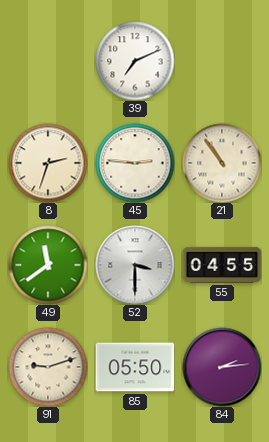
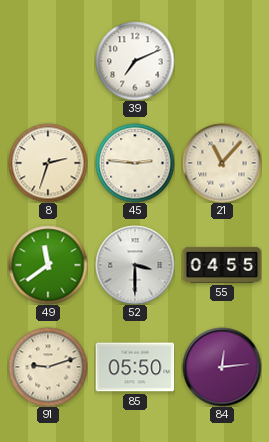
21: 10:54 -> 11:07
84: 2:14 -> 12:14
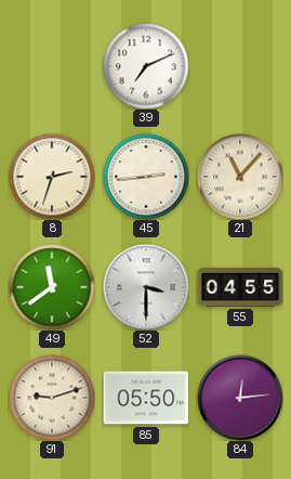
45: 2:46 -> 2:44
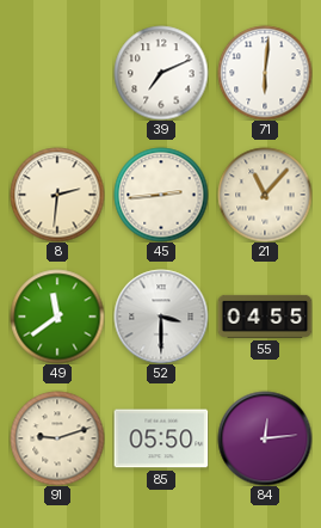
71: none -> 6:01
8: 2:33 -> 2:31
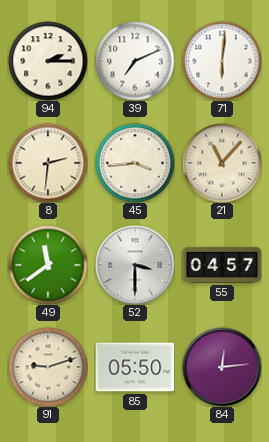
94: none -> 2:15
45: 2:44 -> 3:44
55: 04:55 -> 04:57
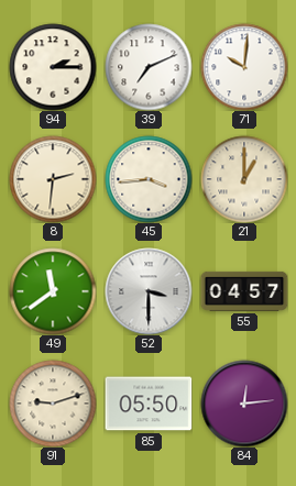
71: 6:01 -> 10:01
21: 11:07 -> 1:00
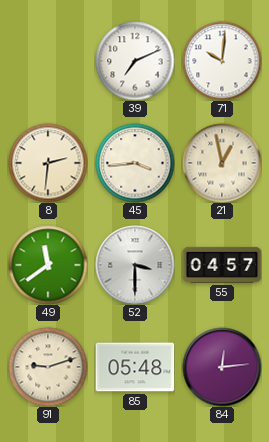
94: 2:15 -> none
21: 1:00 -> 12:58
85: 05:50 -> 05:48
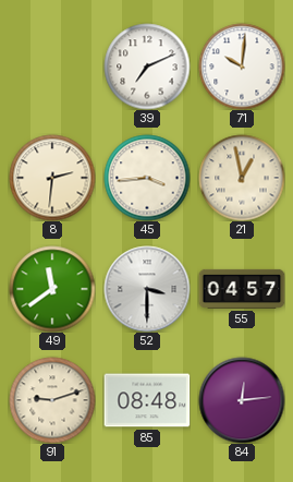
85: 05:48 -> 08:48
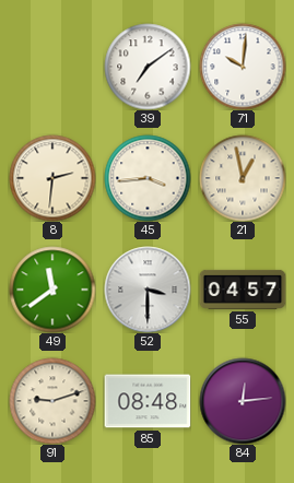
39: 7:11 -> 7:09
